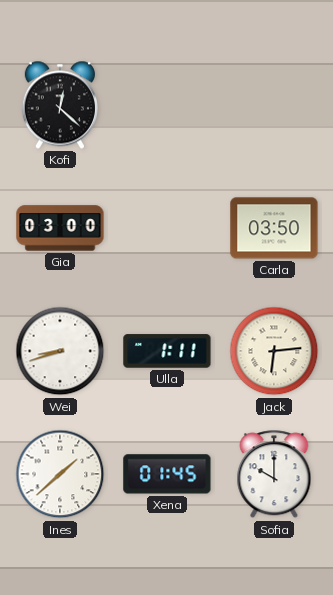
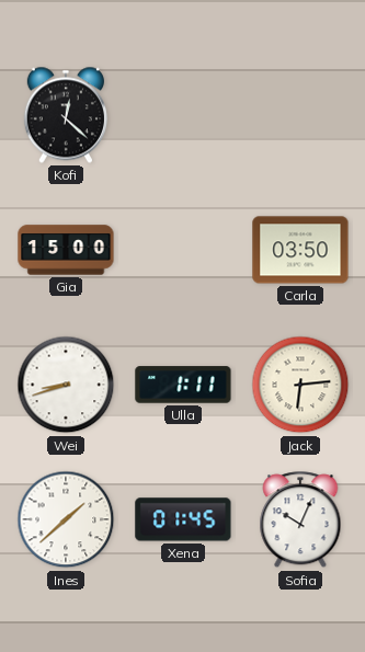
Gia: 03:00 -> 15:00
Sofia: 10:00 -> 10:04
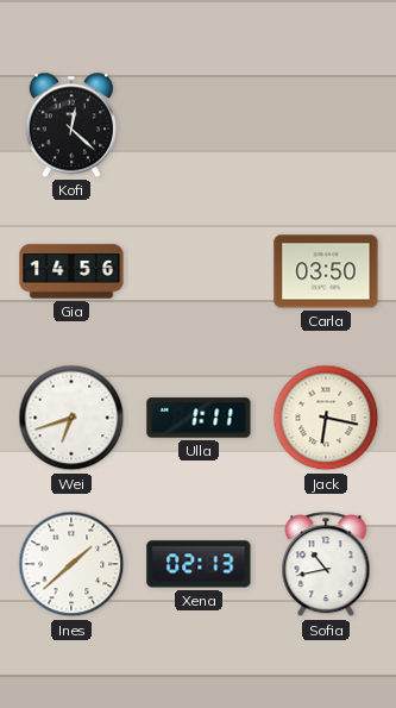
Gia: 15:00 -> 14:56
Wei: 8:42 -> 6:42
Jack: 6:14 -> 6:17
Xena: 01:45 -> 02:13
Sofia: 10:04 -> 10:43
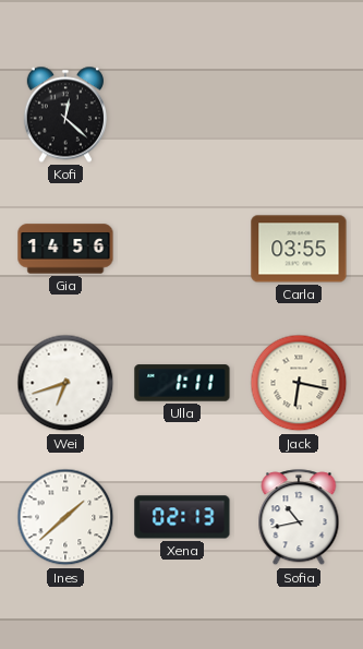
Carla: 03:50 -> 03:55
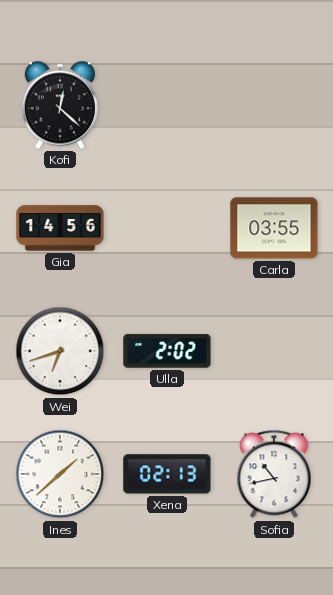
Ulla: 1:11 -> 2:02
Jack: 6:17 -> none
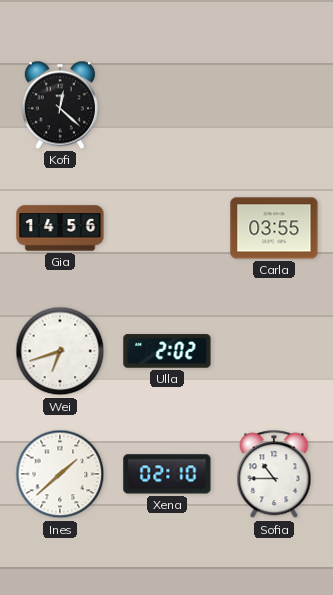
Xena: 02:13 -> 02:10
Sofia: 10:43 -> 10:45
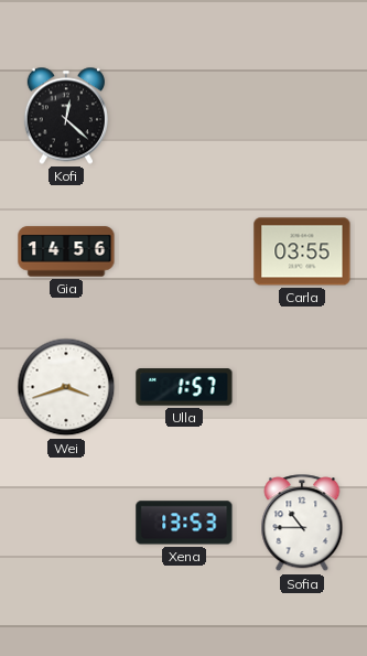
Wei: 6:42 -> 3:42
Ulla: 2:02 -> 1:57
Ines: 1:38 -> none
Xena: 02:10 -> 13:53
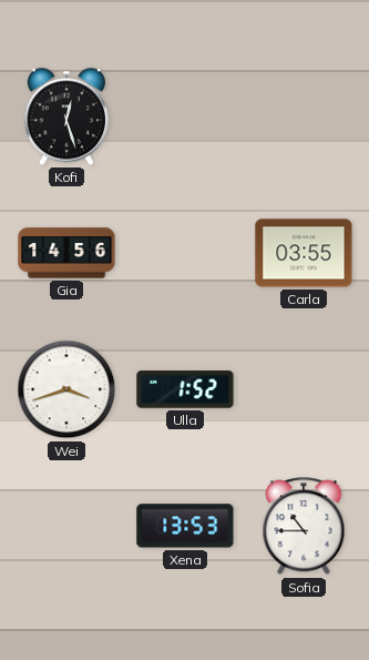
Kofi: 12:22 -> 12:27
Ulla: 1:57 -> 1:52
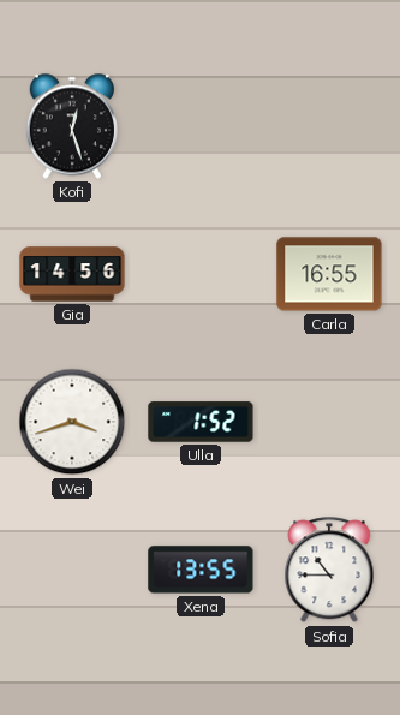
Carla: 03:55 -> 16:55
Xena: 13:53 -> 13:55
